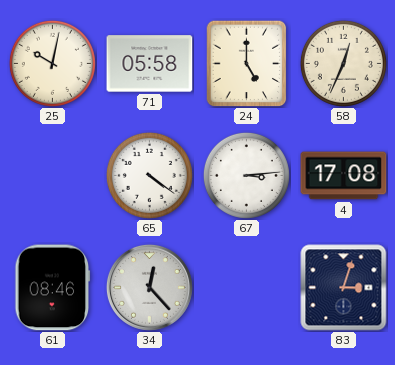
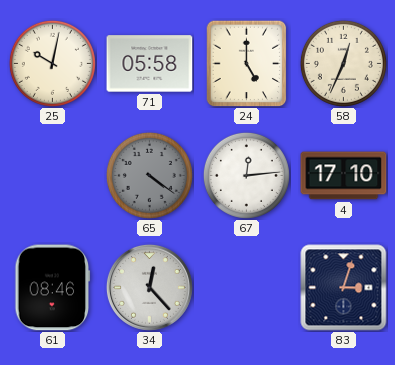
65 dial: white -> grey
67: 3:14 -> 12:14
4: 17:08 -> 17:10
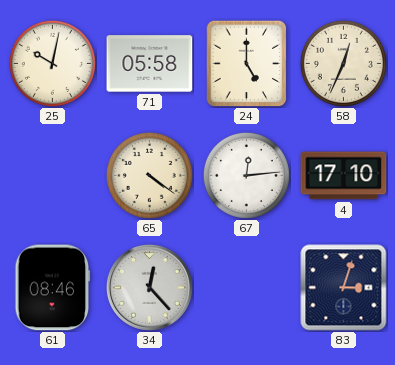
65 dial: grey -> cream
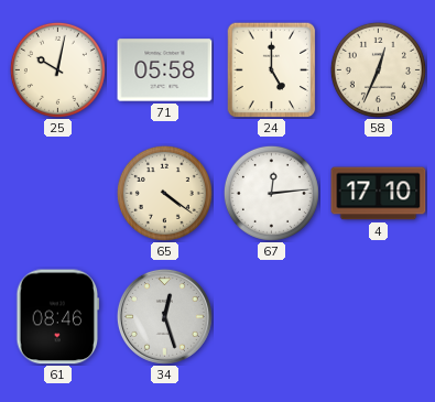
34: 12:23 -> 12:27
83: 3:03 -> none
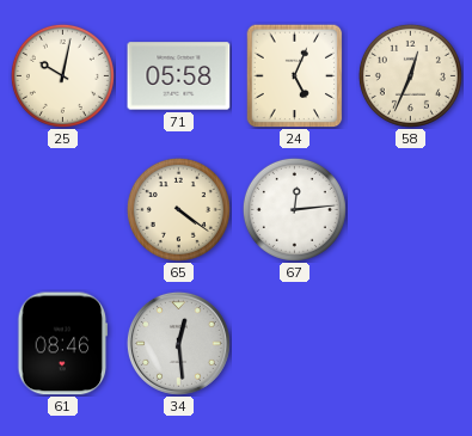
24: 5:00 -> 5:04
4: 17:10 -> none
34: 12:27 -> 12:29
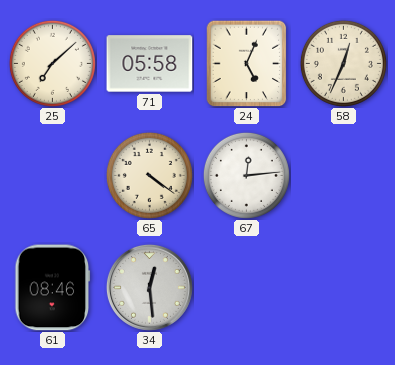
25: 10:02 -> 7:08
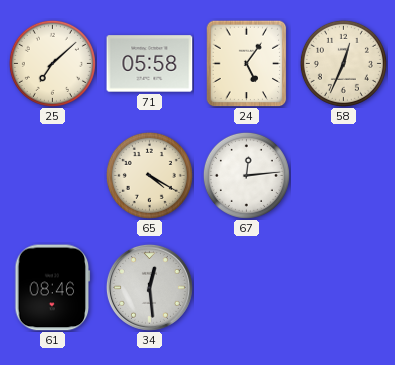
24: 5:04 -> 5:06
65: 4:21 -> 4:20
